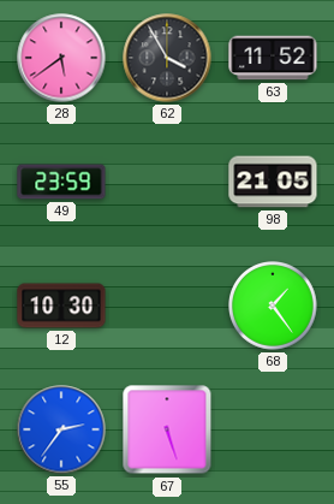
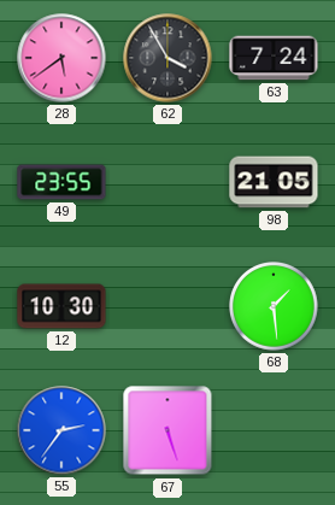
63: 11:52 -> 7:24
49: 23:59 -> 23:55
68: 1:24 -> 1:29
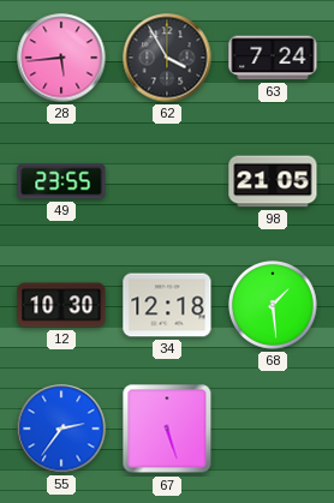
28: 5:39 -> 5:44
34: none -> 12:18
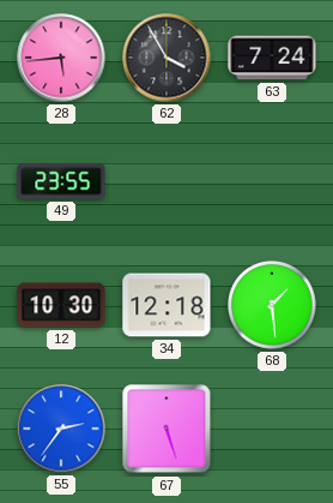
98: 21:05 -> none
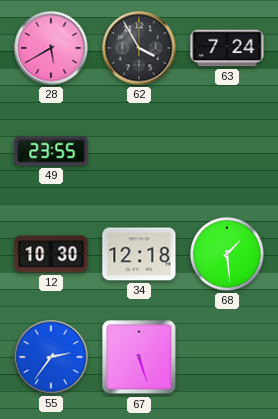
28: 5:44 -> 5:40
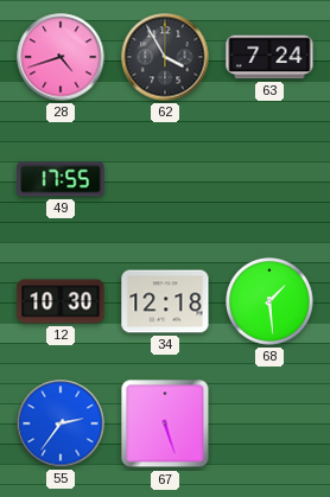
28: 5:40 -> 4:42
49: 23:55 -> 17:55
